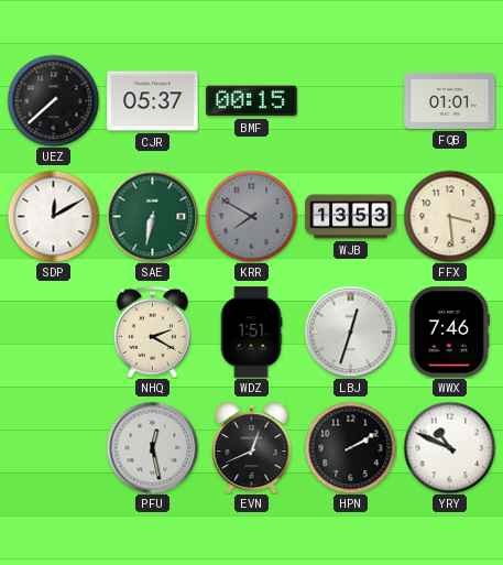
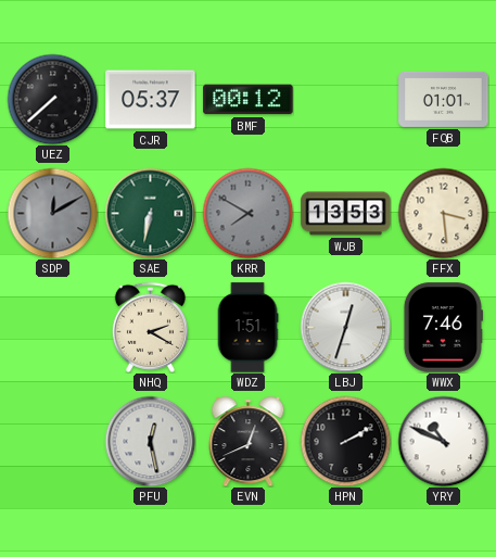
BMF: 00:15 -> 00:12
SDP dial: white -> grey
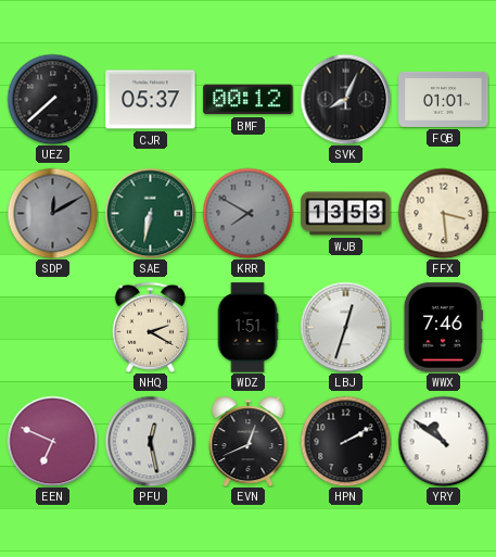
SVK: none -> 8:04
EEN: none -> 6:49
YRY: 10:49 -> 10:51
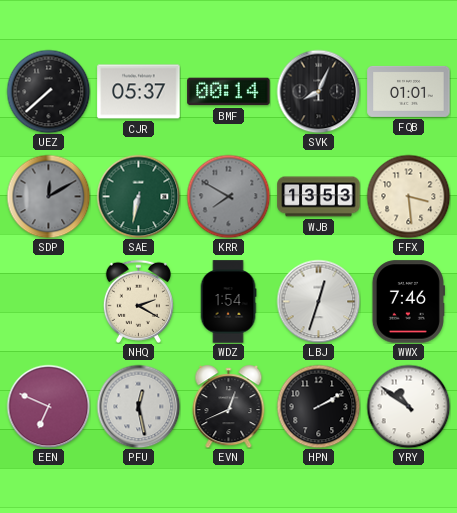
BMF: 00:12 -> 00:14
WDZ: 1:51 -> 1:54
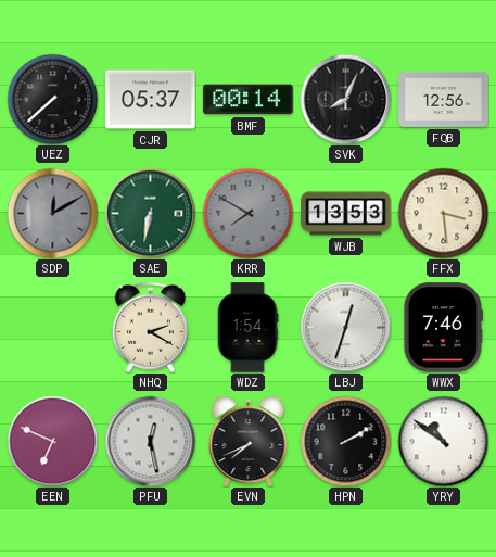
FQB: 01:01 -> 12:56
EVN: 12:41 -> 7:41
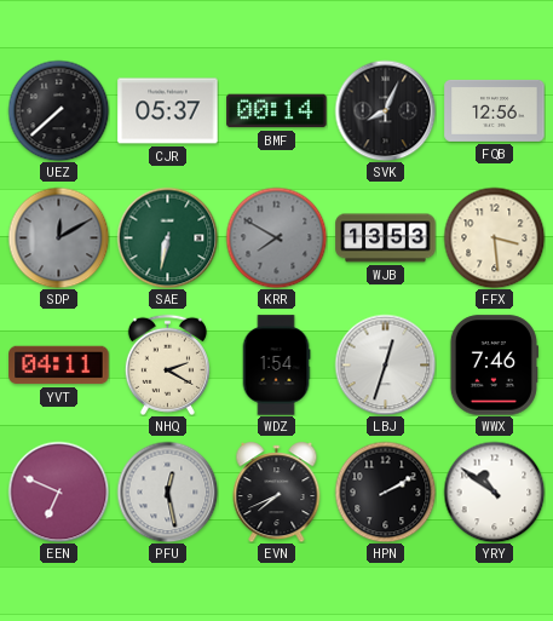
YVT: none -> 04:11
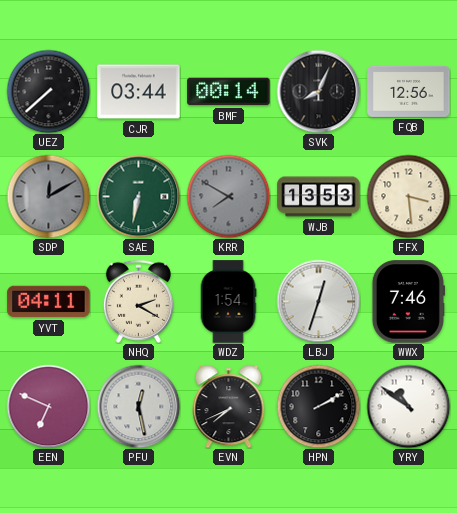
CJR: 05:37 -> 03:44
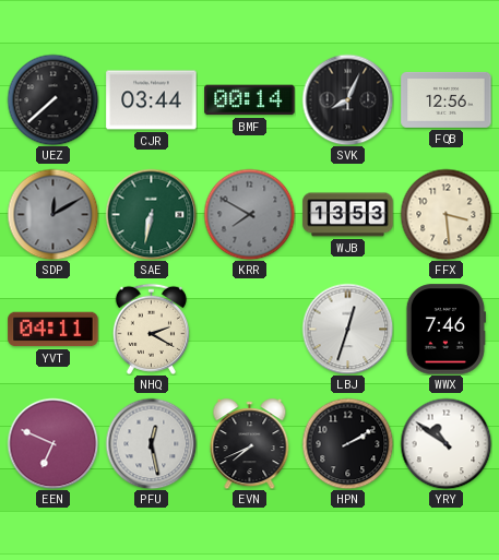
WDZ: 1:54 -> none
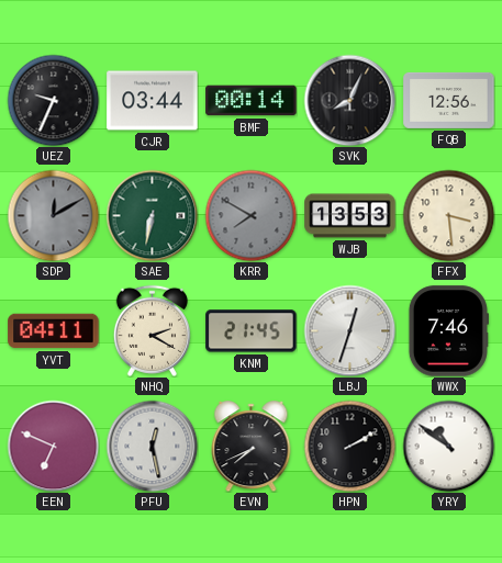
UEZ: 7:38 -> 9:34
KNM: none -> 21:45
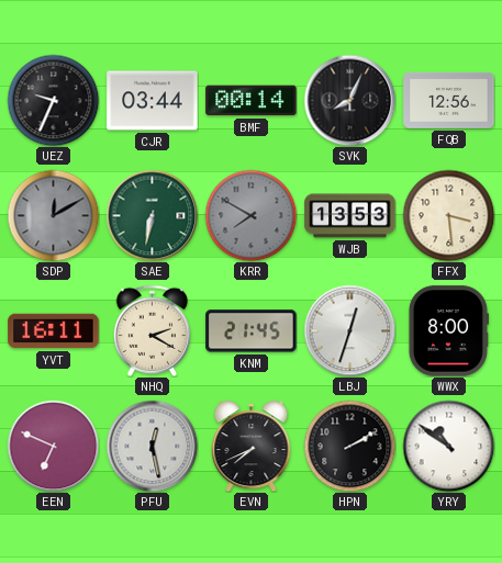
YVT: 04:11 -> 16:11
WWX: 7:46 -> 8:00
